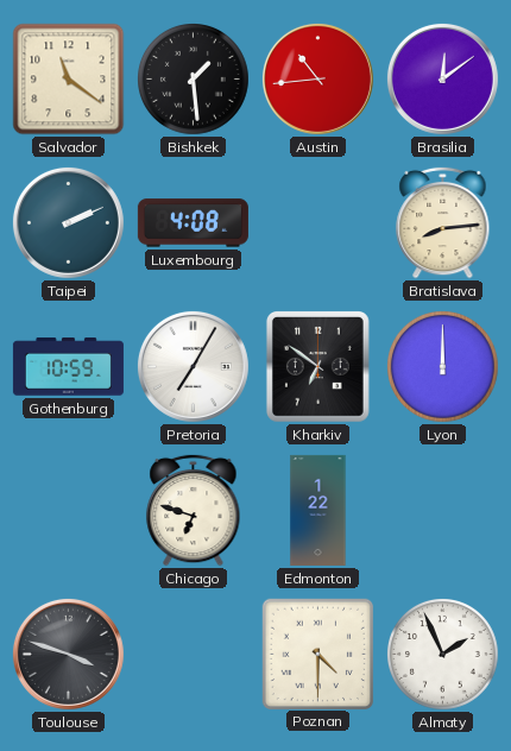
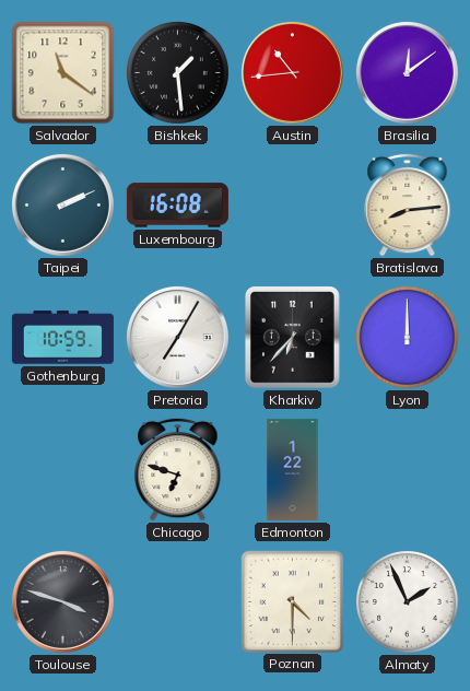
Luxembourg: 4:08 -> 16:08
Kharkiv: 6:51 -> 6:37
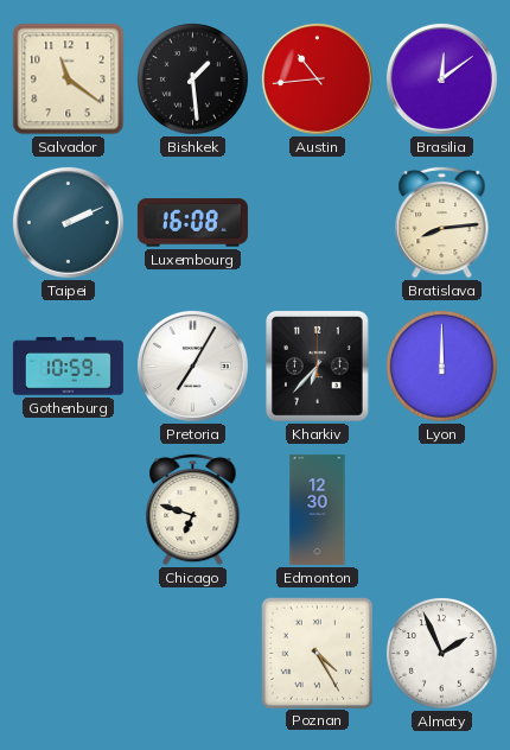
Edmonton: 1:22 -> 12:30
Toulouse: 3:48 -> none
Poznan: 4:30 -> 4:25
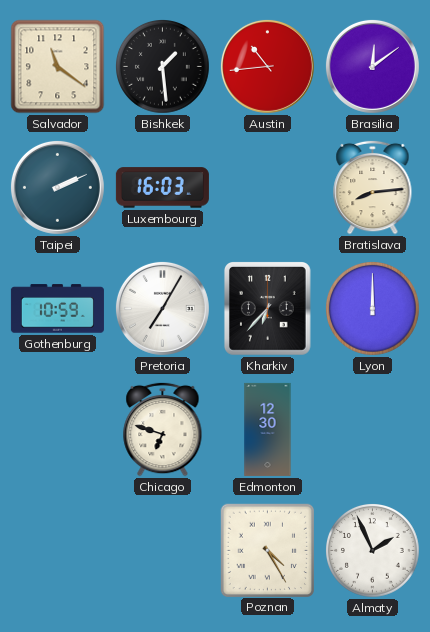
Luxembourg: 16:08 -> 16:03
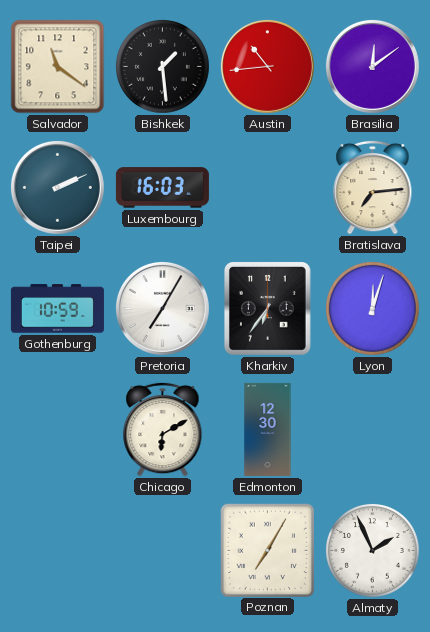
Bratislava: 8:14 -> 7:14
Kharkiv: 6:37 -> 6:36
Lyon: 12:00 -> 12:03
Chicago: 6:48 -> 6:10
Poznan: 4:25 -> 7:05
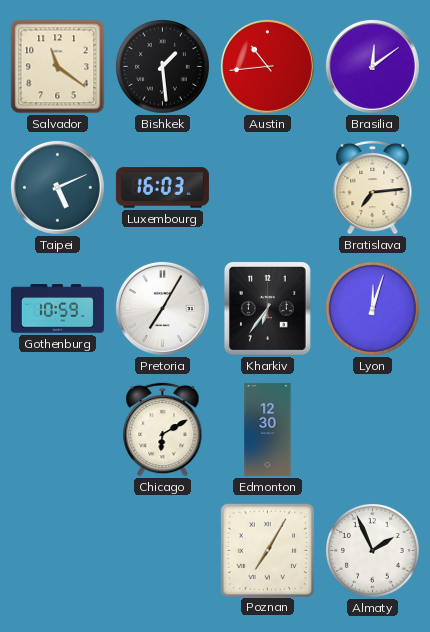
Taipei: 2:11 -> 5:11
